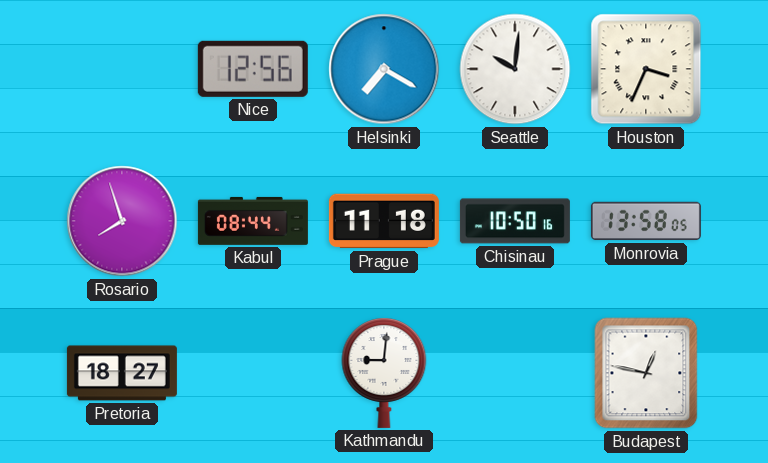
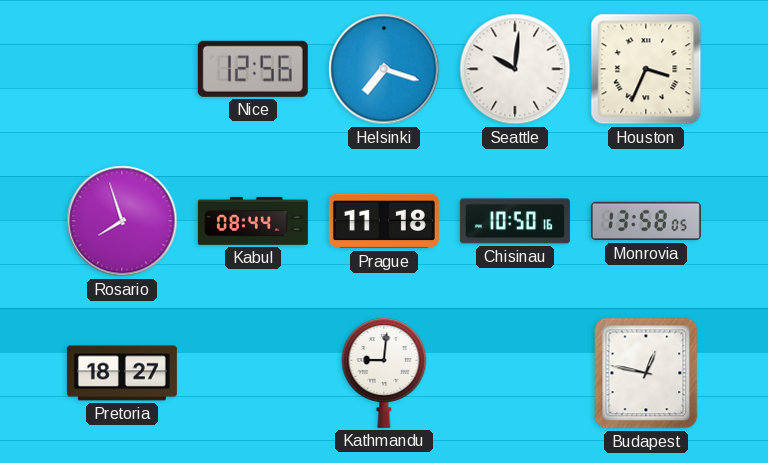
Helsinki: 7:20 -> 7:18
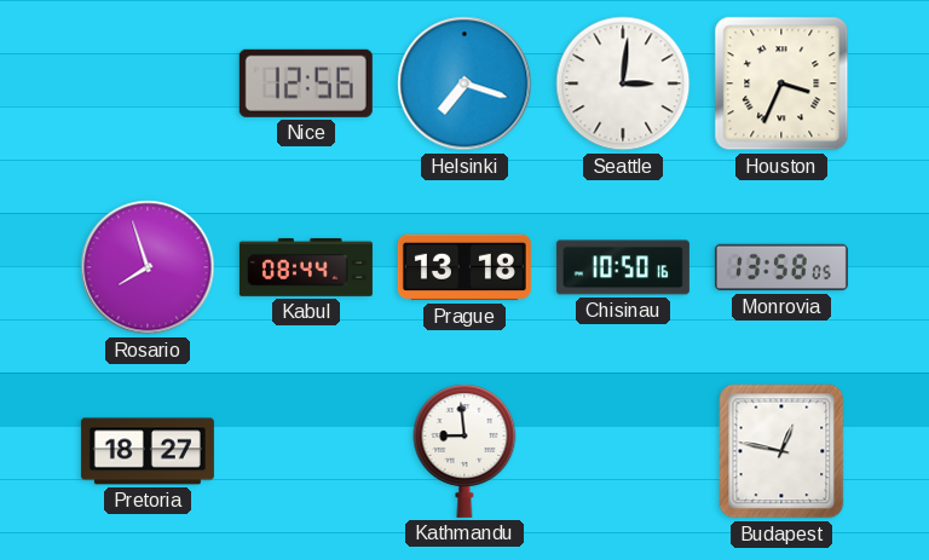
Seattle: 10:01 -> 3:01
Prague: 11:18 -> 13:18
Kathmandu: 9:01 -> 8:59
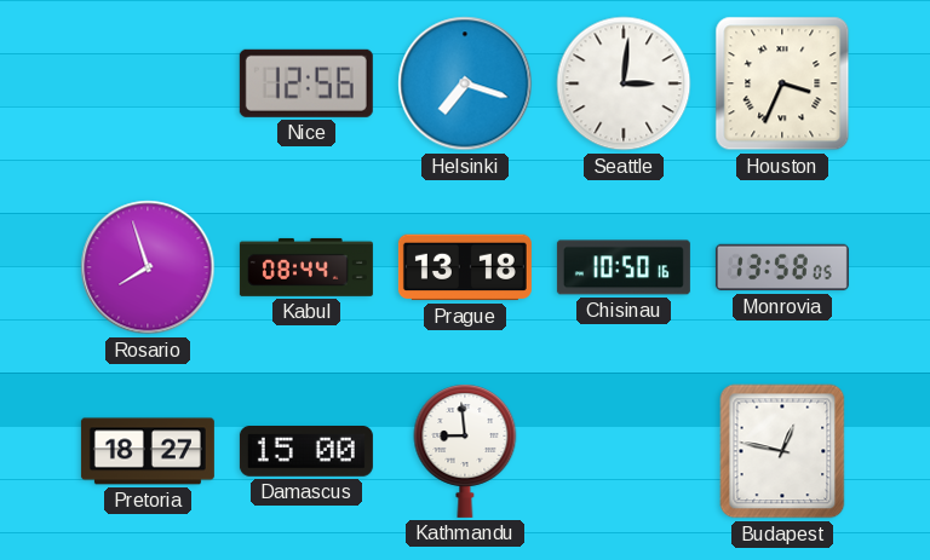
Damascus: none -> 15:00
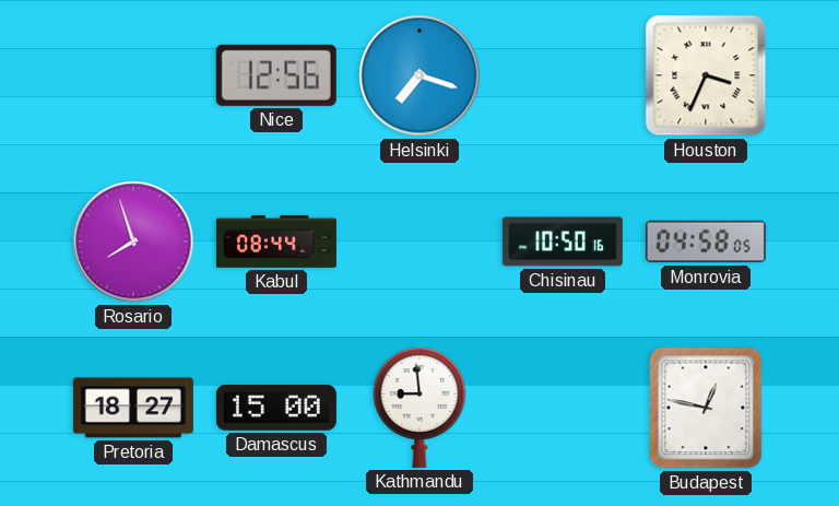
Seattle: 3:01 -> none
Prague: 13:18 -> none
Monrovia: 13:58 -> 04:58
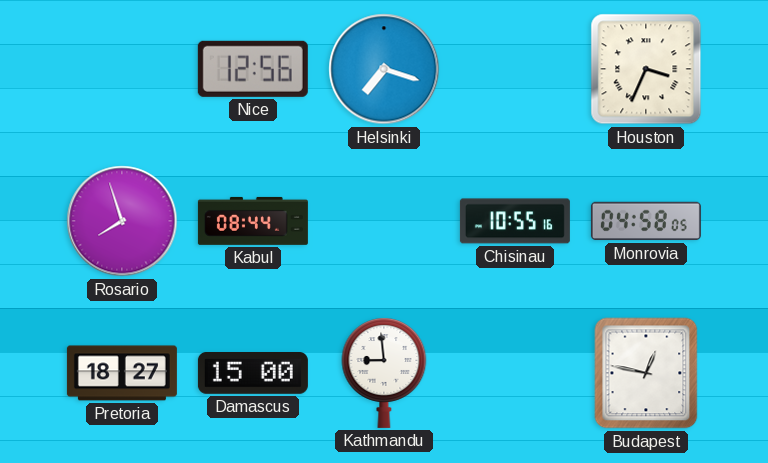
Chisinau: 10:50 -> 10:55
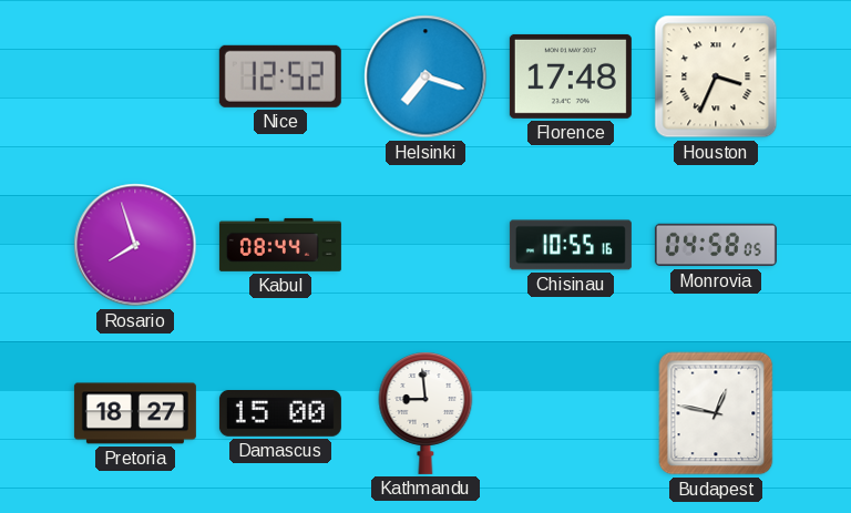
Nice: 12:56 -> 12:52
Florence: none -> 17:48
